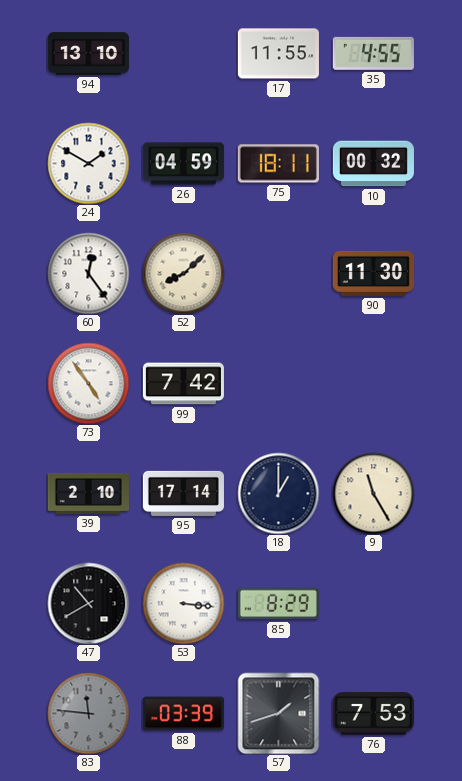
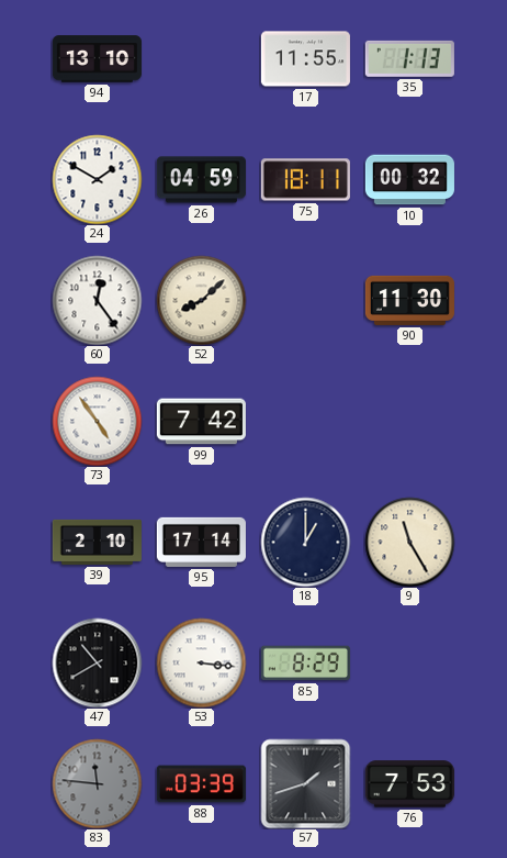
35: 4:55 -> 1:13
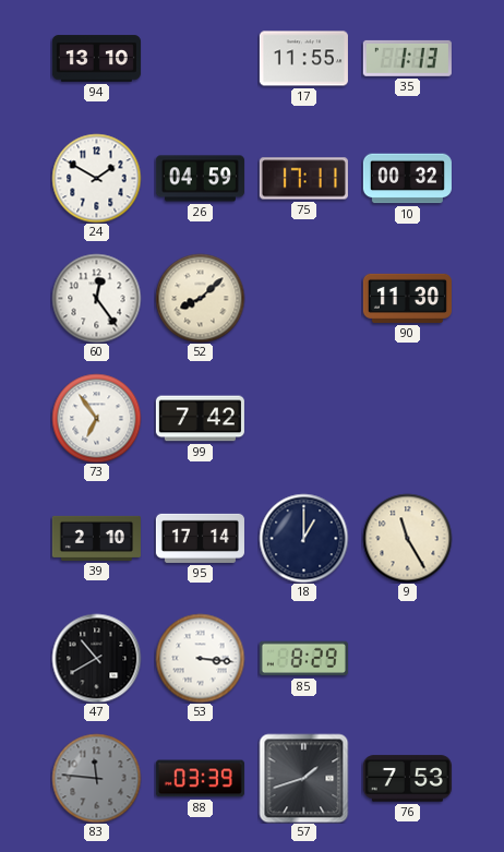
75: 18:11 -> 17:11
73: 4:54 -> 6:54
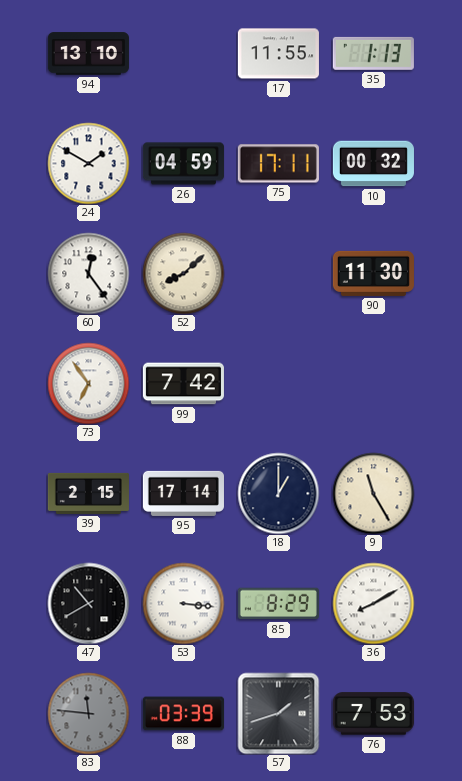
39: 2:10 -> 2:15
36: none -> 8:10
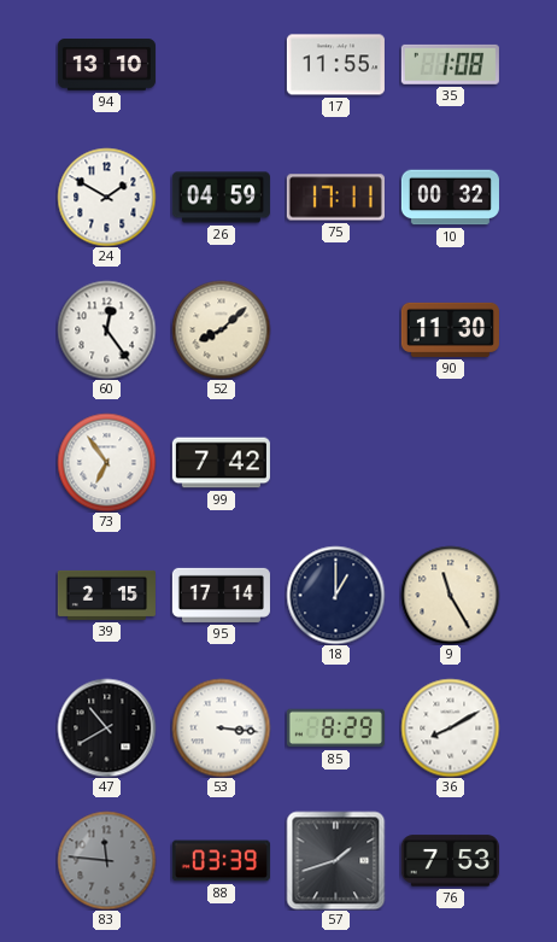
35: 1:13 -> 1:08
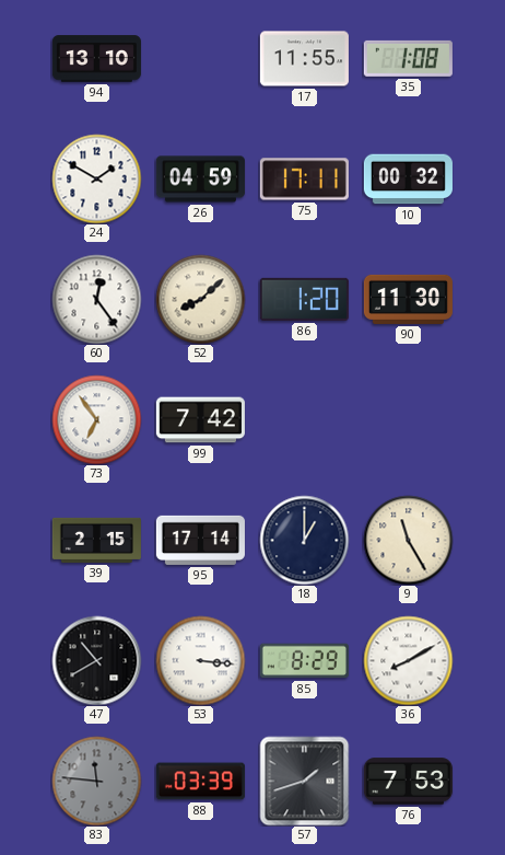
86: none -> 1:20
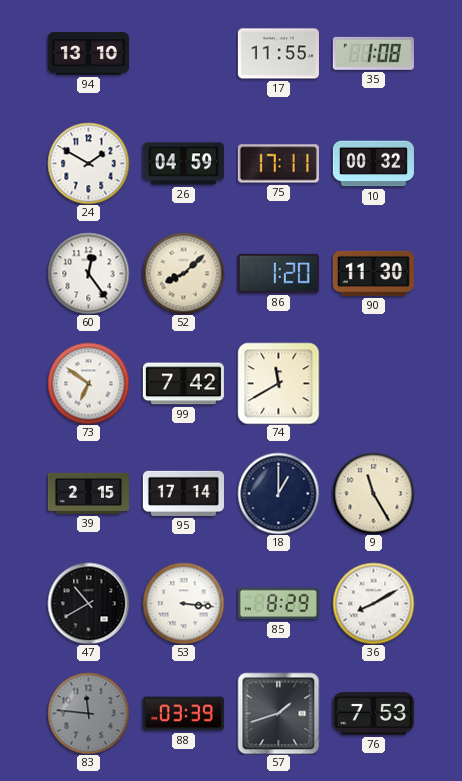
73: 6:54 -> 6:51
74: none -> 11:40
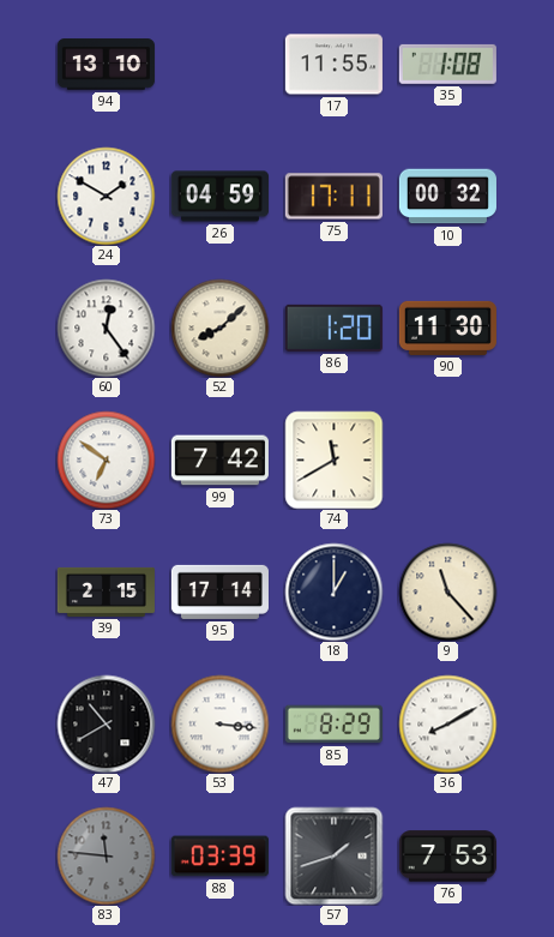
9: 11:25 -> 11:23
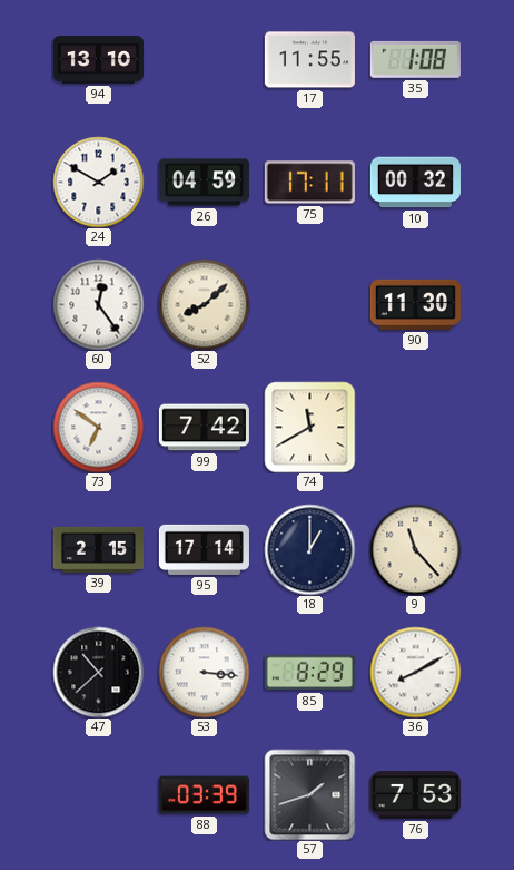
86: 1:20 -> none
47: 10:40 -> 10:38
83: 11:46 -> none
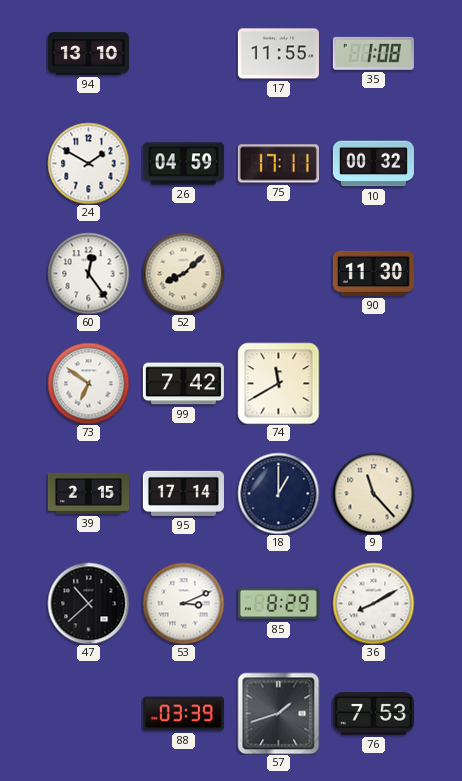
53: 3:16 -> 3:11
